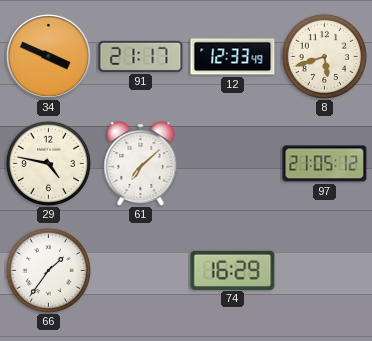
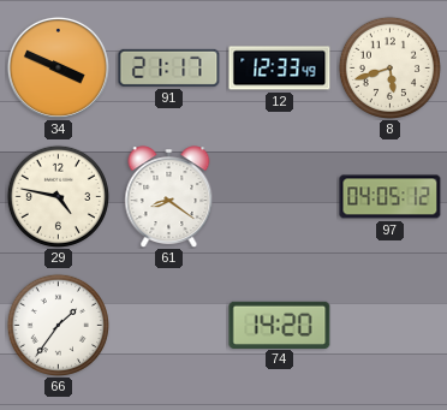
61: 7:08 -> 8:21
97: 21:05 -> 04:05
74: 16:29 -> 14:20
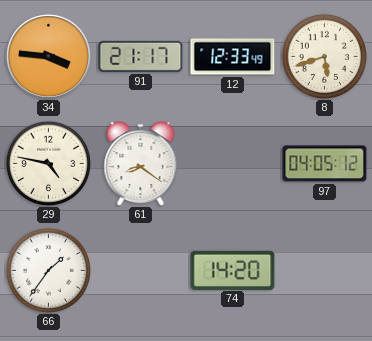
34: 3:49 -> 3:46
